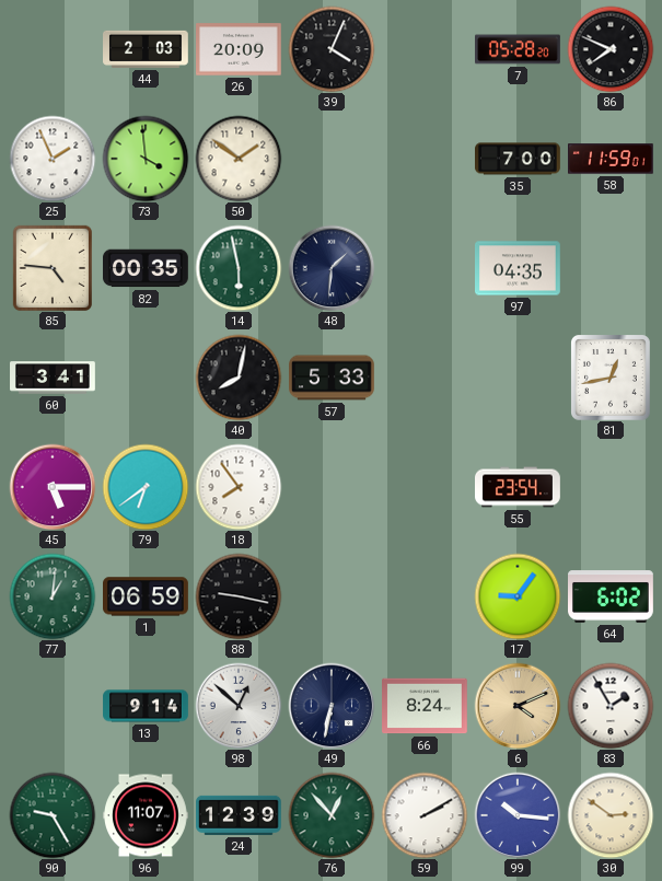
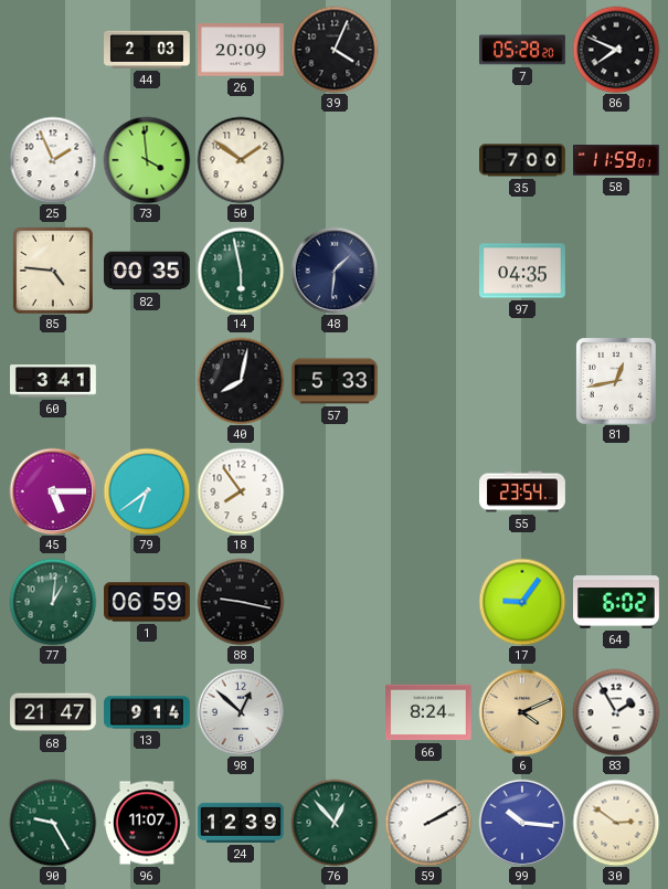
68: none -> 21:47
49: 6:32 -> none
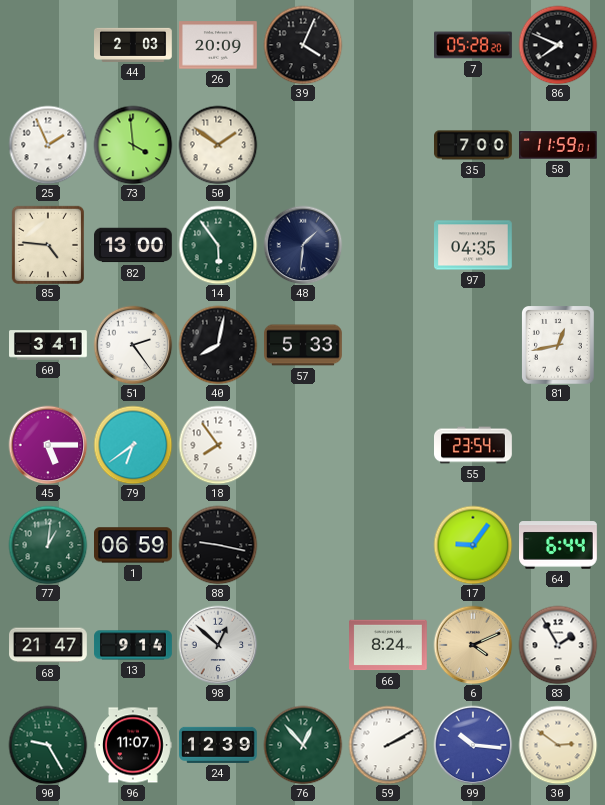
82: 00:35 -> 13:00
14: 5:58 -> 5:54
51: none -> 2:24
64: 6:02 -> 6:44
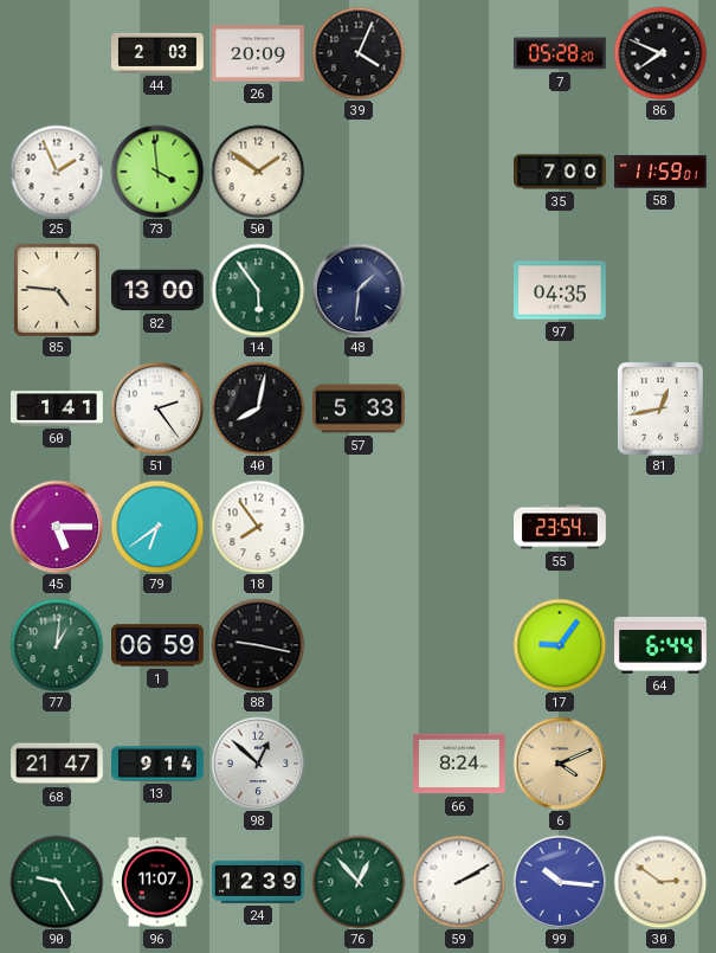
60: 3:41 -> 1:41
83: 1:55 -> none
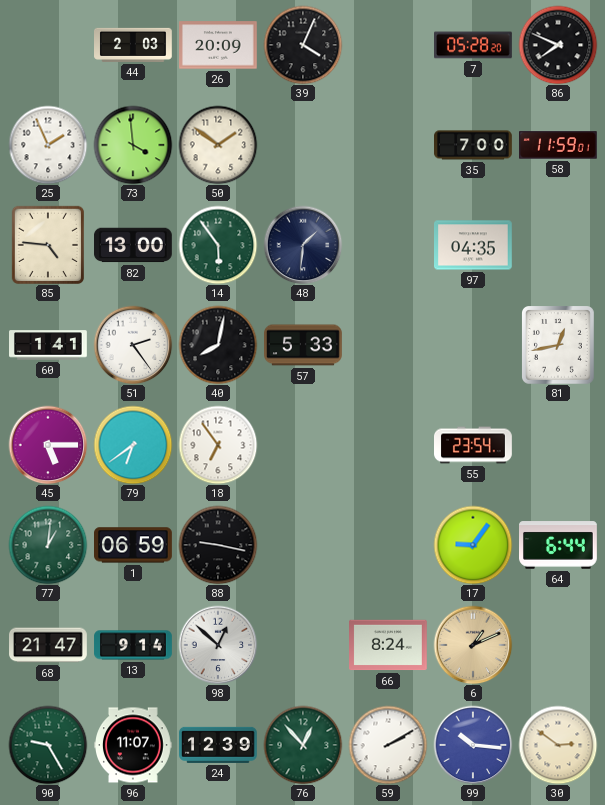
18: 7:54 -> 6:54
6: 4:11 -> 1:11
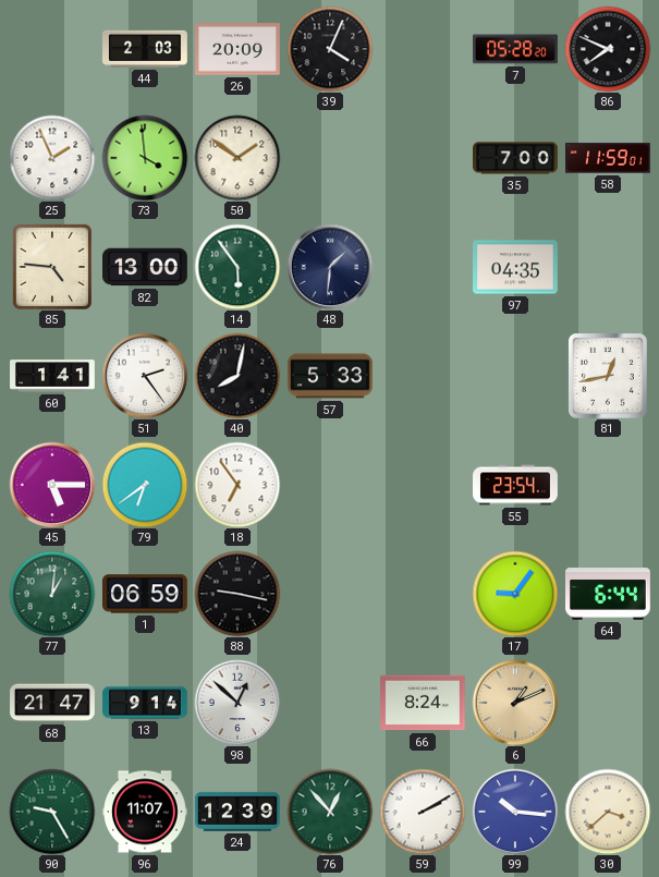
30: 2:51 -> 3:38
